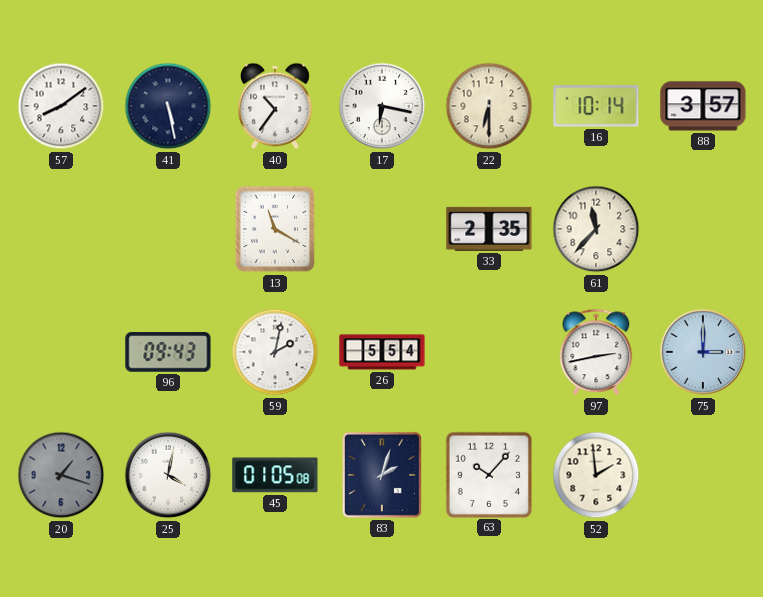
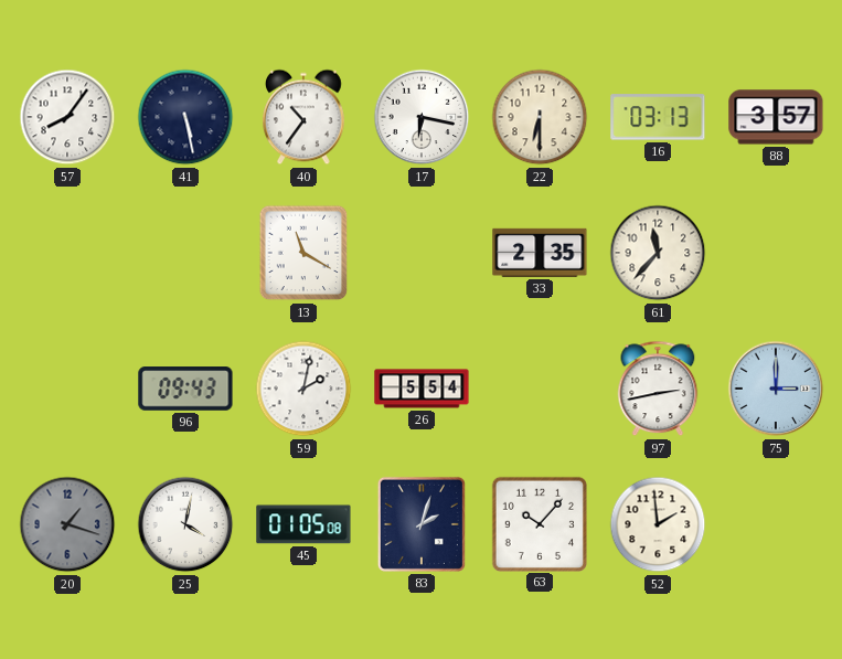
57: 8:09 -> 8:06
16: 10:14 -> 03:13
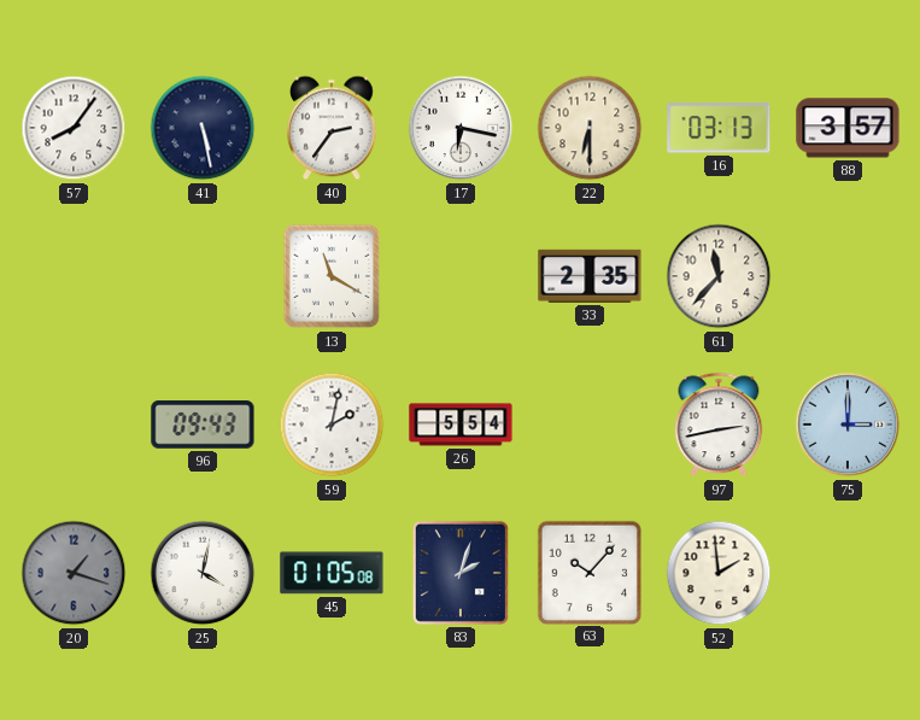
40: 10:36 -> 2:36
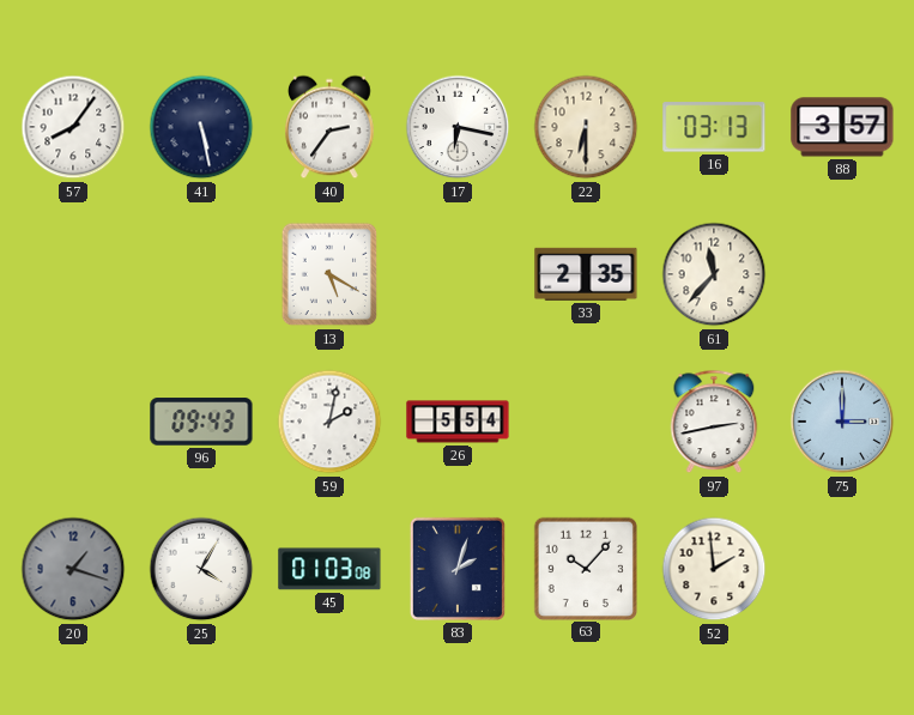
13: 11:20 -> 5:20
25: 4:02 -> 4:05
45: 01:05 -> 01:03
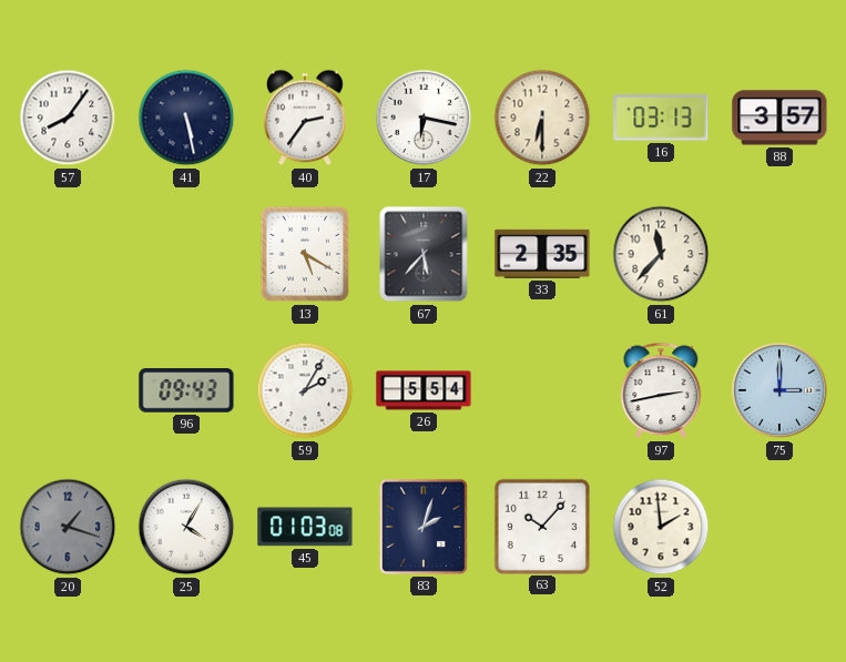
67: none -> 5:37
59: 2:02 -> 2:05
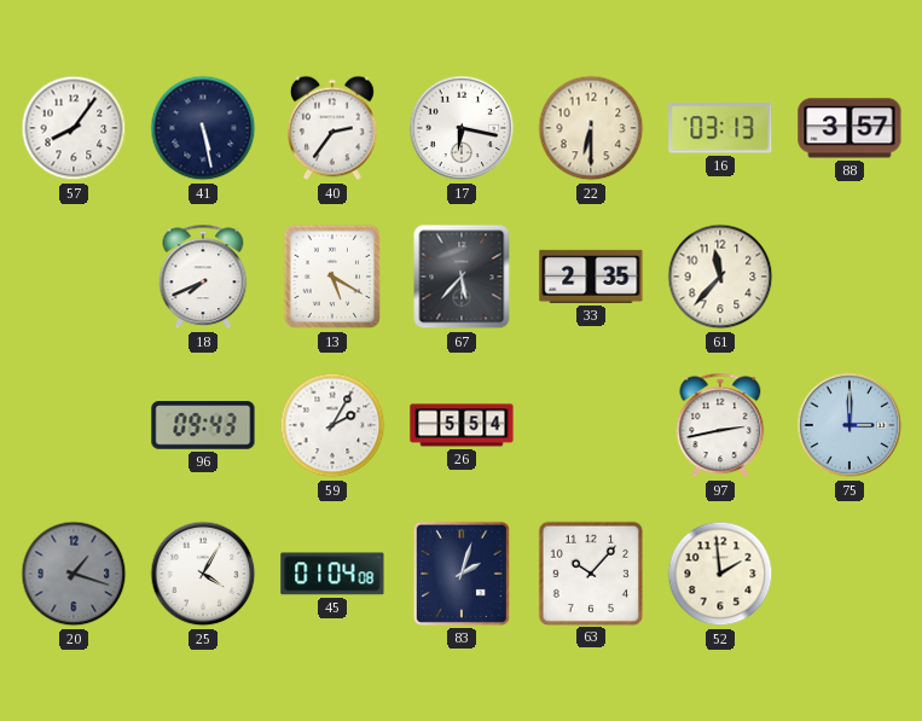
18: none -> 7:41
45: 01:03 -> 01:04
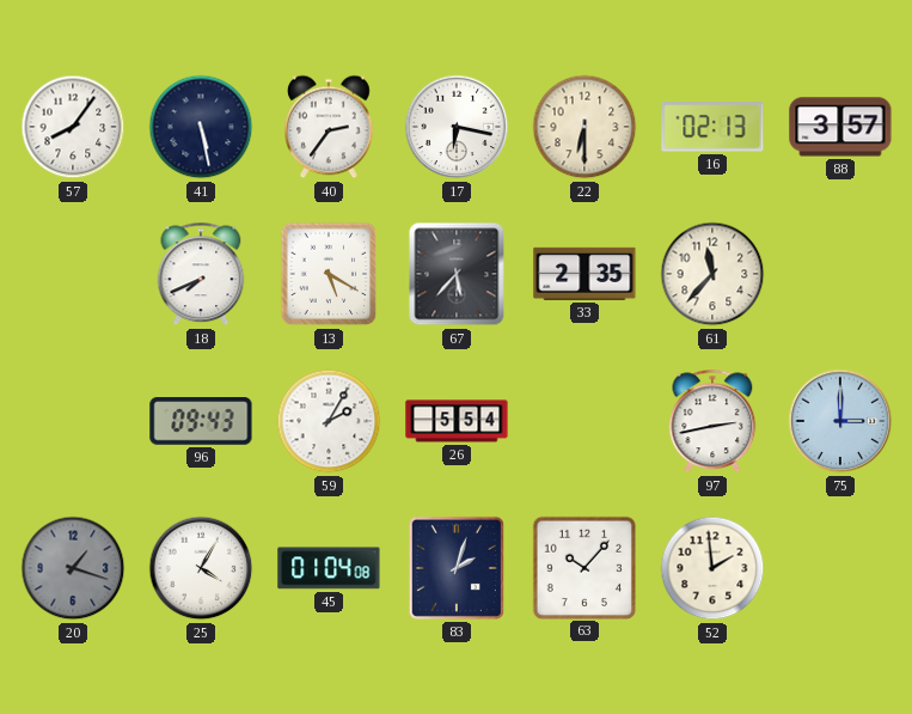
16: 03:13 -> 02:13
